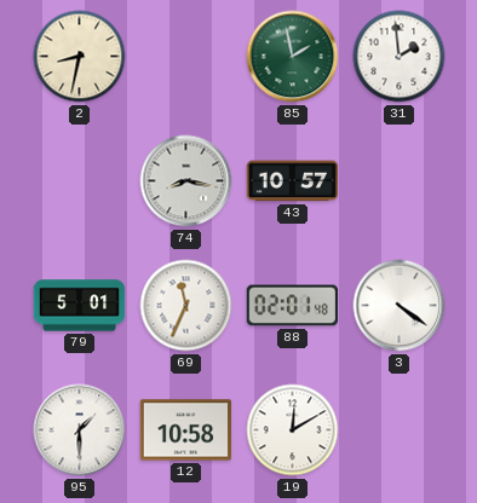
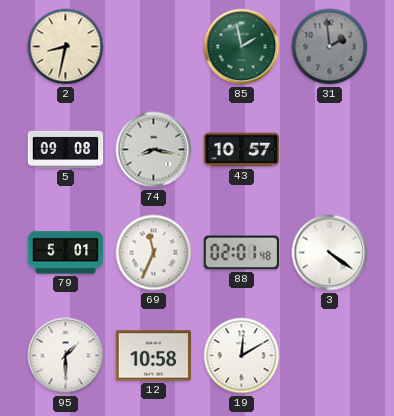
31 dial: white -> grey
5: none -> 09:08
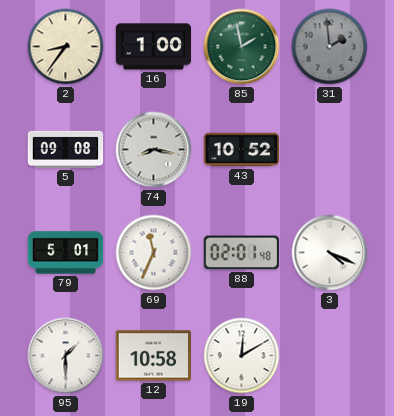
2: 8:32 -> 8:36
16: none -> 1:00
43: 10:57 -> 10:52
3: 4:21 -> 4:19
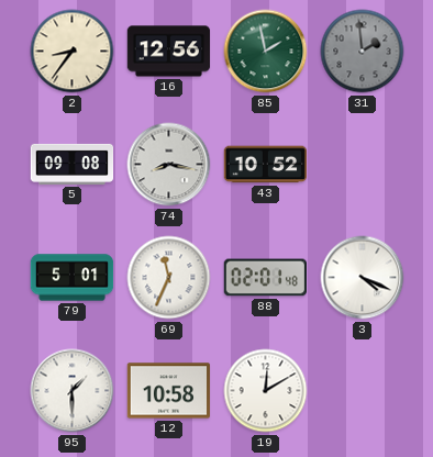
16: 1:00 -> 12:56
